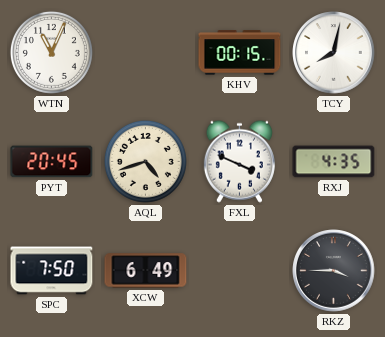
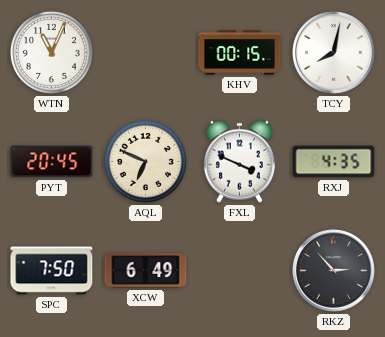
AQL: 4:42 -> 6:49
RKZ: 3:45 -> 2:53
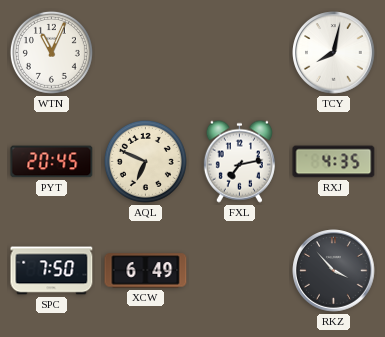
KHV: 00:15 -> none
FXL: 3:49 -> 7:13
RKZ: 2:53 -> 3:53
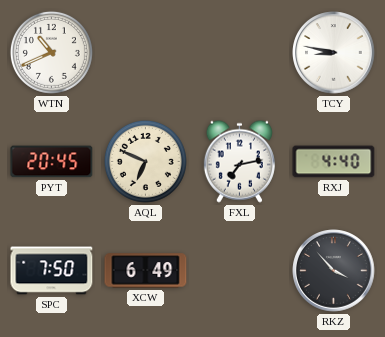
WTN: 11:04 -> 10:41
TCY: 8:02 -> 8:47
RXJ: 4:35 -> 4:40
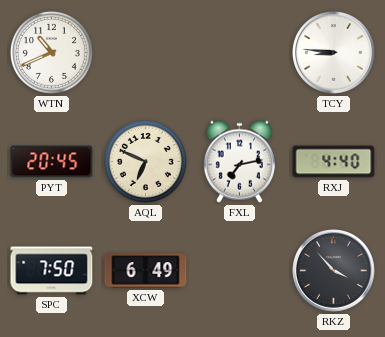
TCY: 8:47 -> 8:46
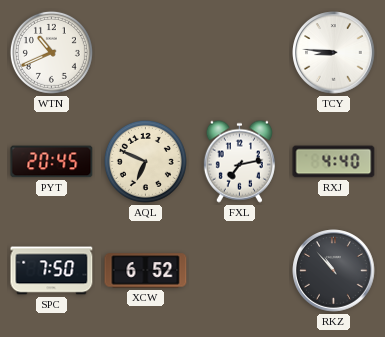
XCW: 6:49 -> 6:52
RKZ: 3:53 -> 10:53
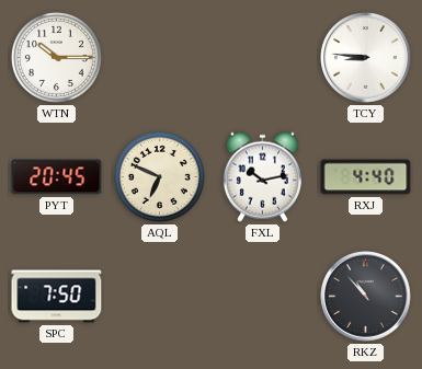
WTN: 10:41 -> 10:15
FXL: 7:13 -> 10:13
XCW: 6:52 -> none
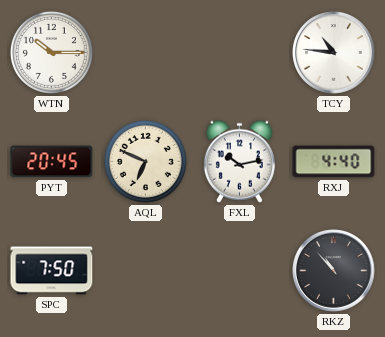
TCY: 8:46 -> 10:46
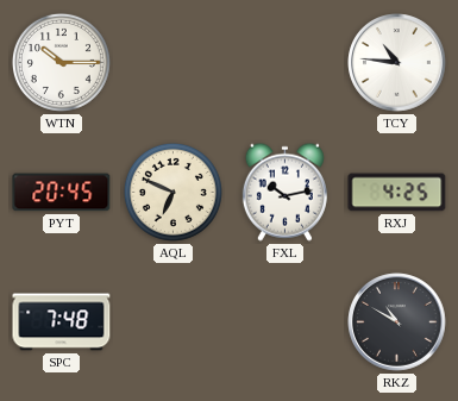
RXJ: 4:40 -> 4:25
SPC: 7:50 -> 7:48
RKZ: 10:53 -> 10:50
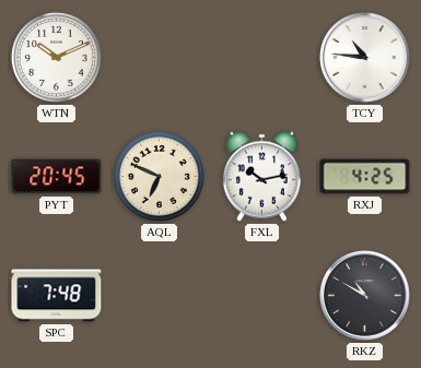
WTN: 10:15 -> 10:11
